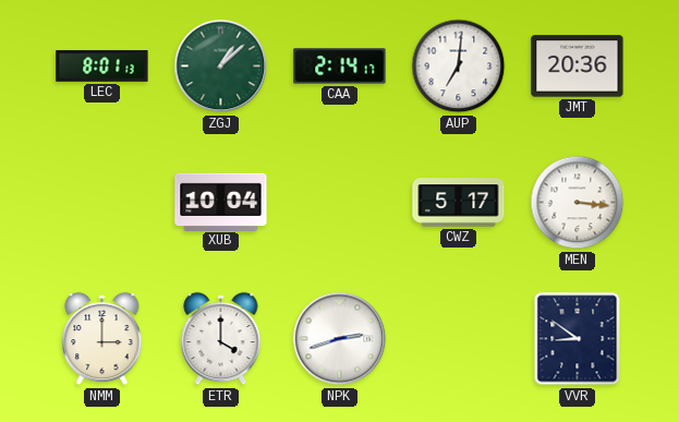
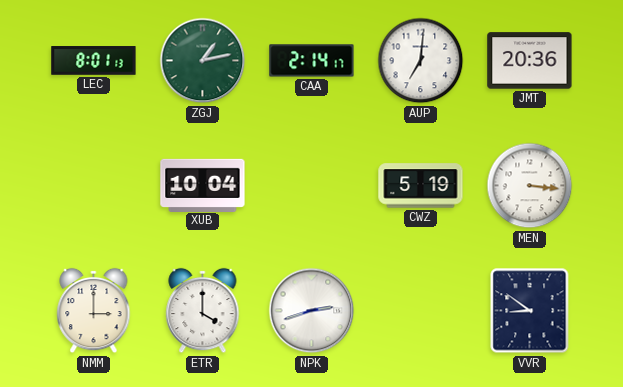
ZGJ: 1:08 -> 1:13
CWZ: 5:17 -> 5:19
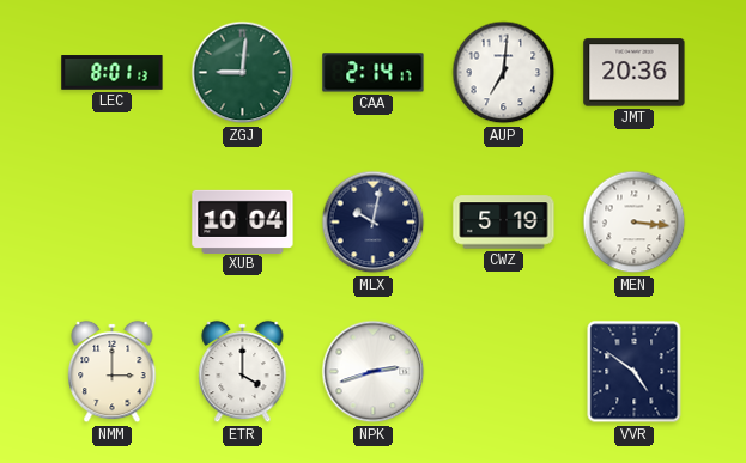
ZGJ: 1:13 -> 9:01
MLX: none -> 10:02
VVR: 8:51 -> 4:51
